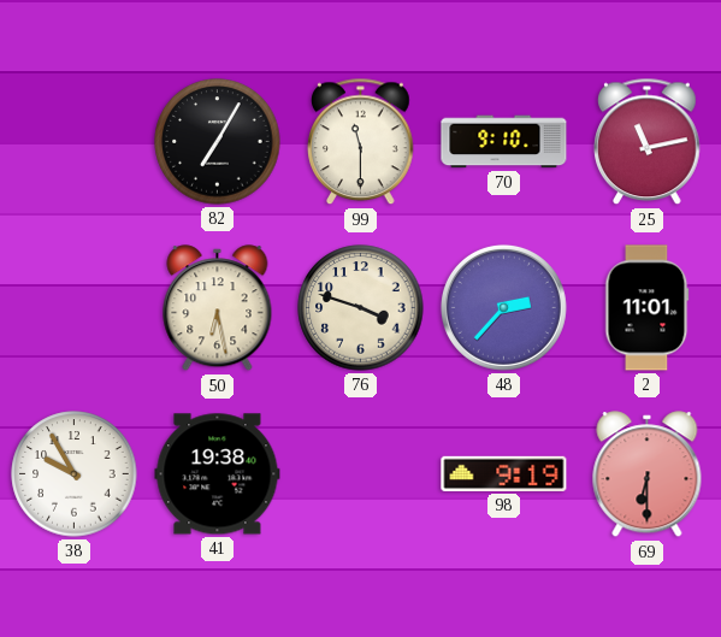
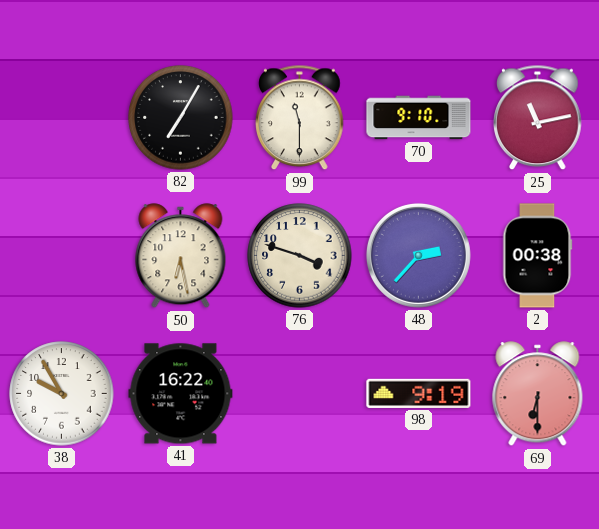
2: 11:01 -> 00:38
41: 19:38 -> 16:22
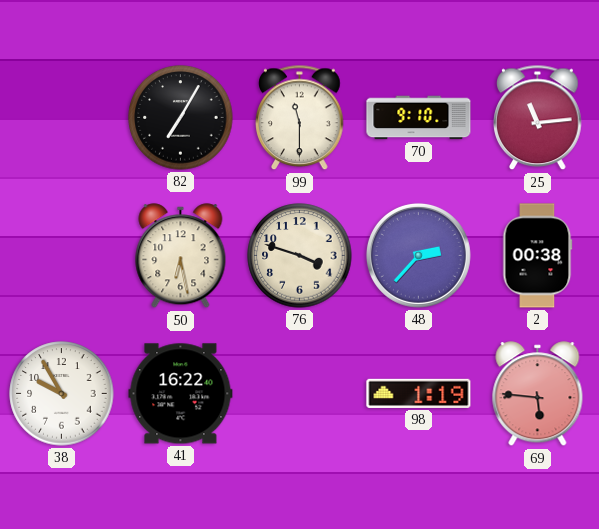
25: 11:13 -> 11:14
98: 9:19 -> 1:19
69: 6:30 -> 5:46
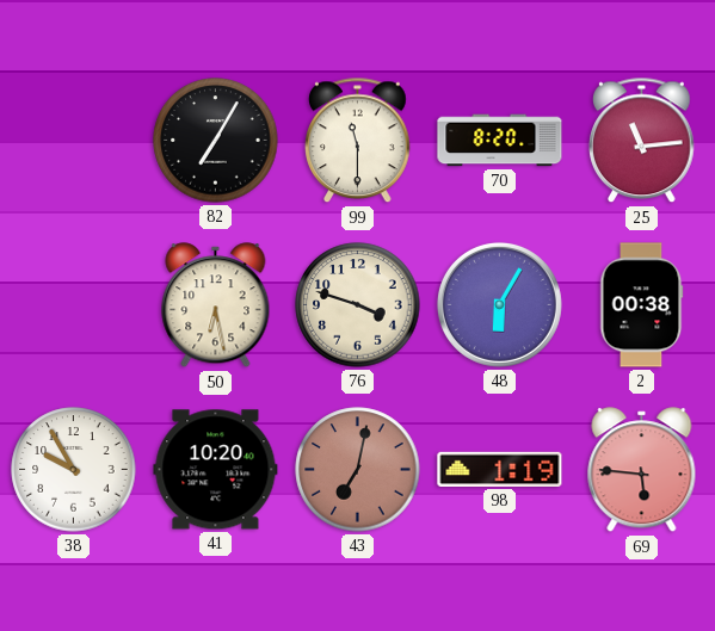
70: 9:10 -> 8:20
48: 2:37 -> 6:05
41: 16:22 -> 10:20
43: none -> 7:02
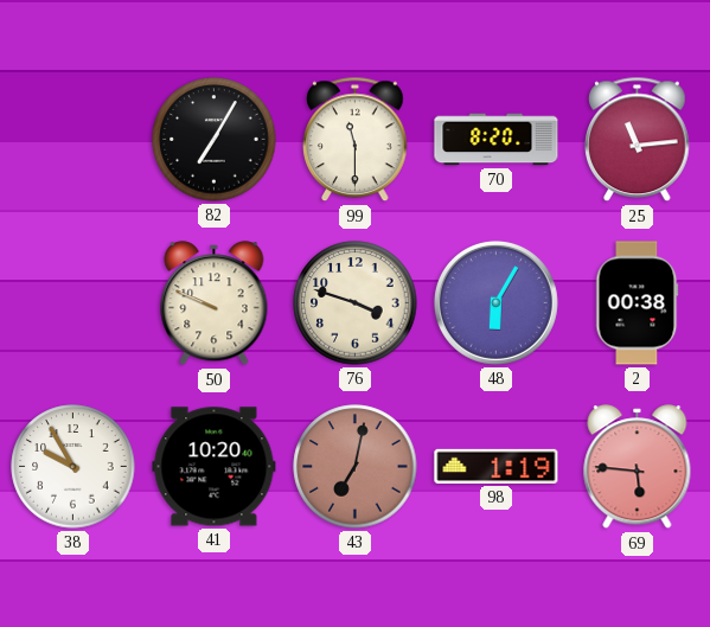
50: 6:28 -> 9:49
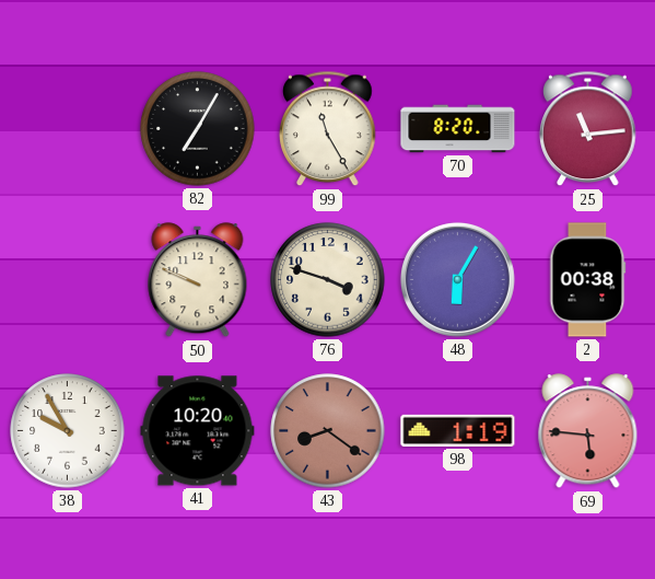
99: 11:30 -> 11:25
43: 7:02 -> 8:21
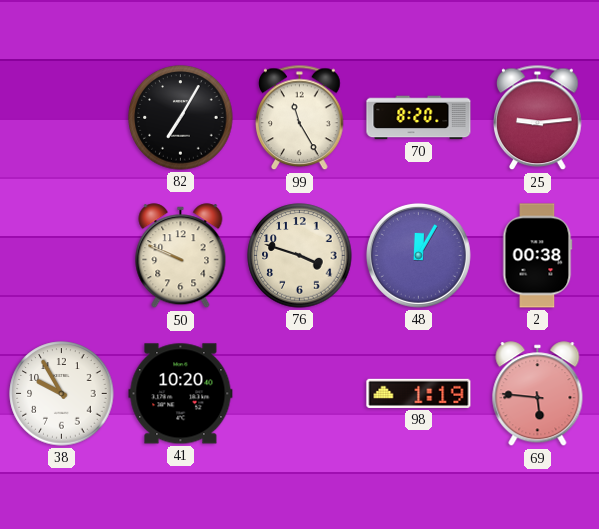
25: 11:14 -> 9:14
48: 6:05 -> 12:05
43: 8:21 -> none
